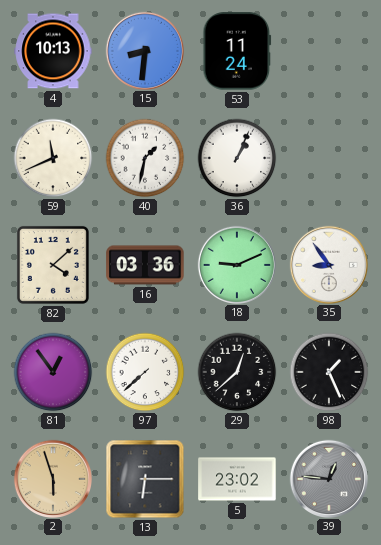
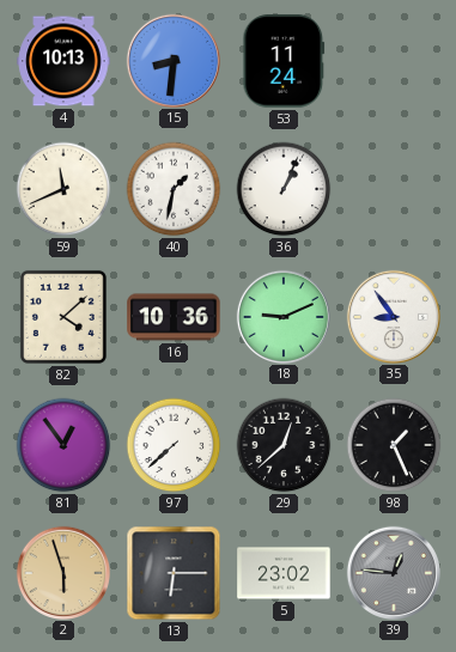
16: 03:36 -> 10:36
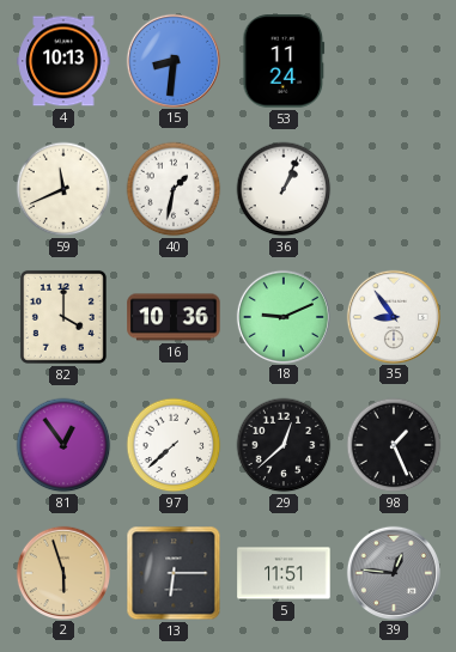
82: 4:08 -> 4:00
5: 23:02 -> 11:51
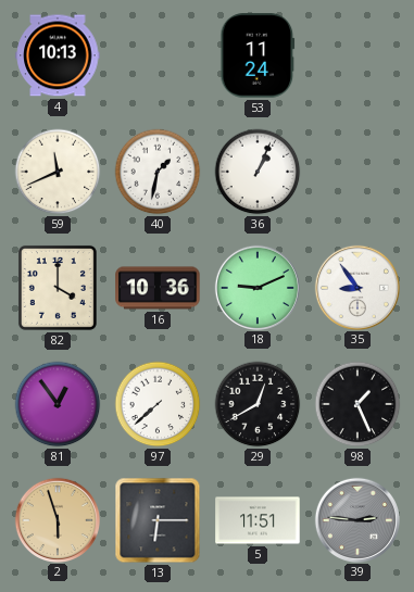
15: 8:31 -> none
29: 12:38 -> 12:40
39: 12:46 -> 2:46
